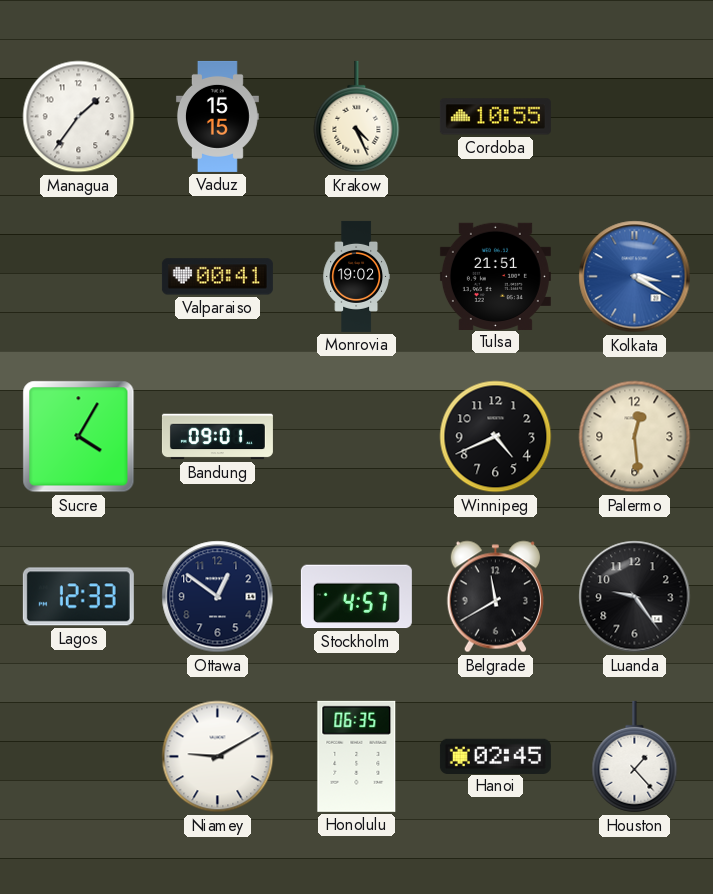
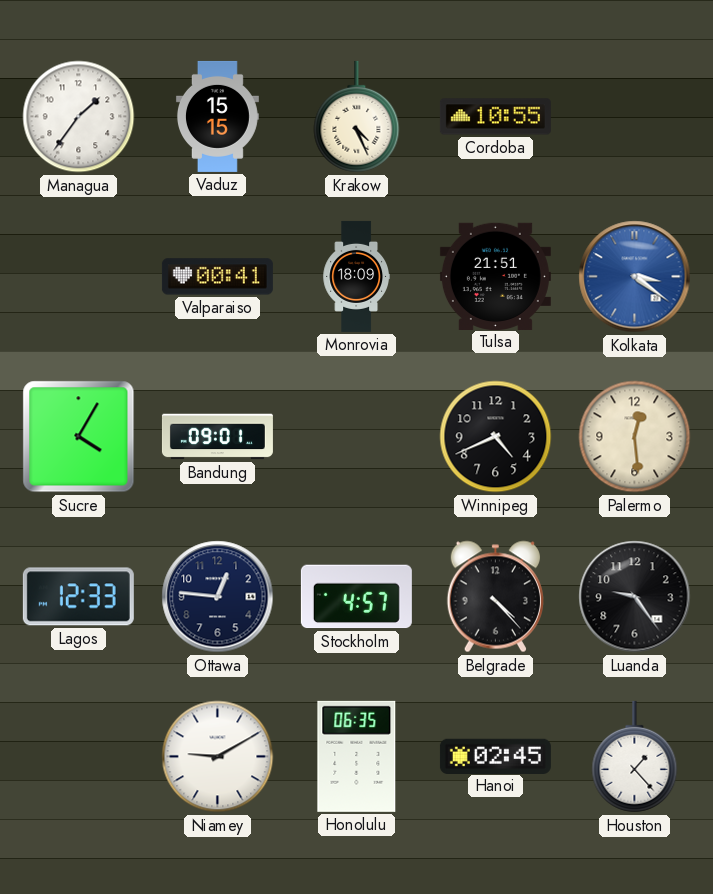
Monrovia: 19:02 -> 18:09
Kolkata: 3:20 -> 3:21
Ottawa: 12:51 -> 12:46
Belgrade: 11:40 -> 4:23
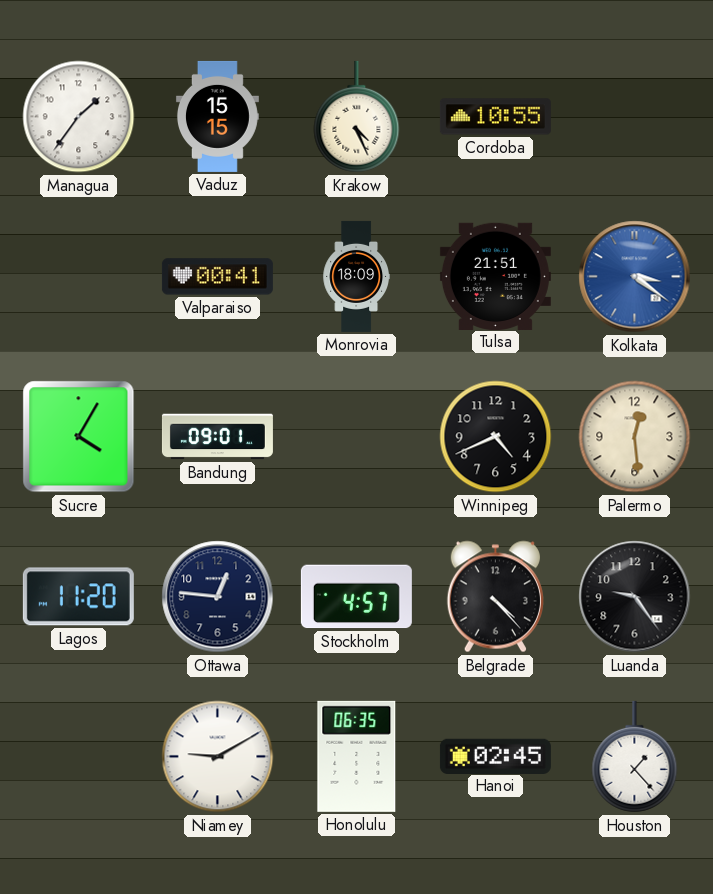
Lagos: 12:33 -> 11:20
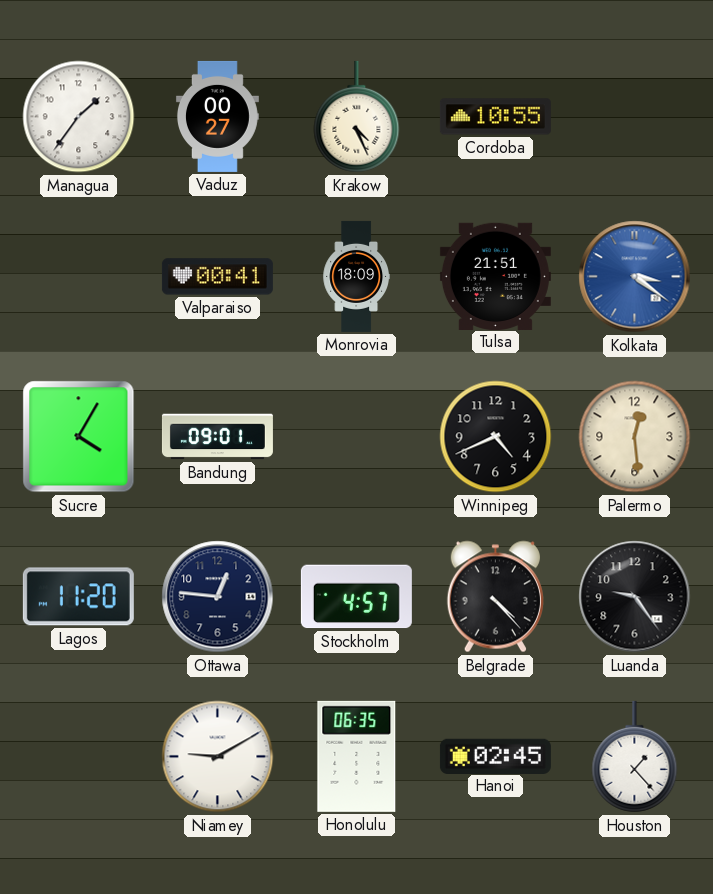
Vaduz: 15:15 -> 00:27
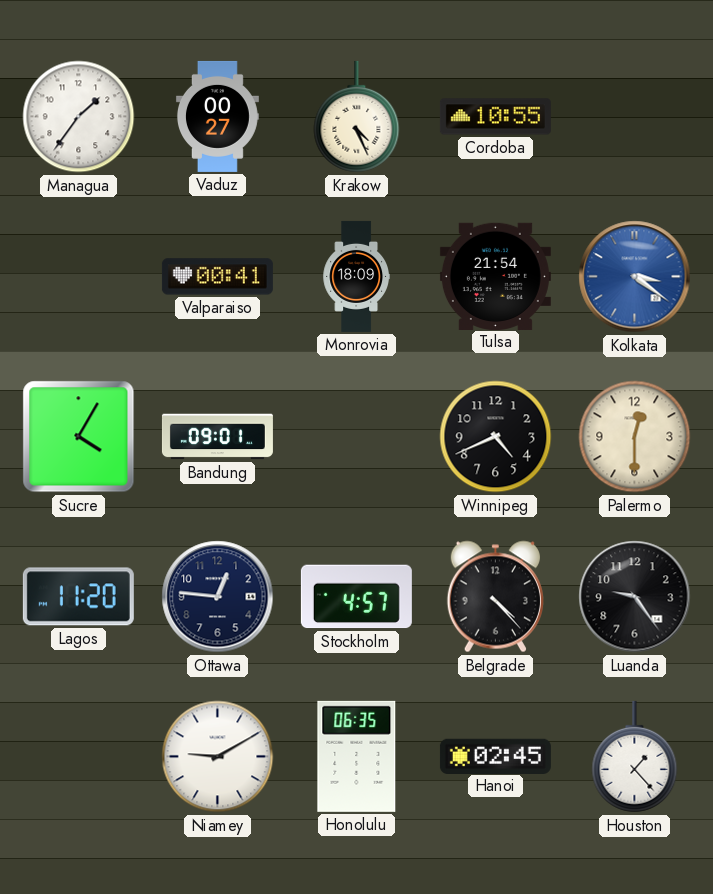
Tulsa: 21:51 -> 21:54
Palermo: 12:29 -> 12:30
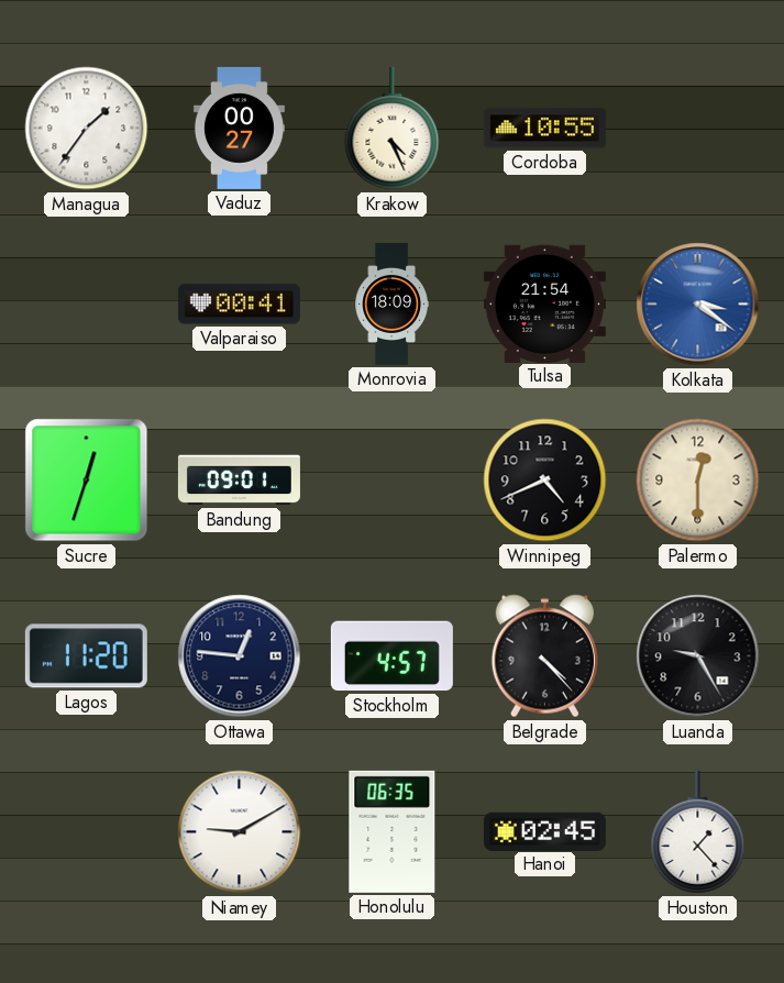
Sucre: 4:05 -> 12:33
Luanda: 9:24 -> 9:25
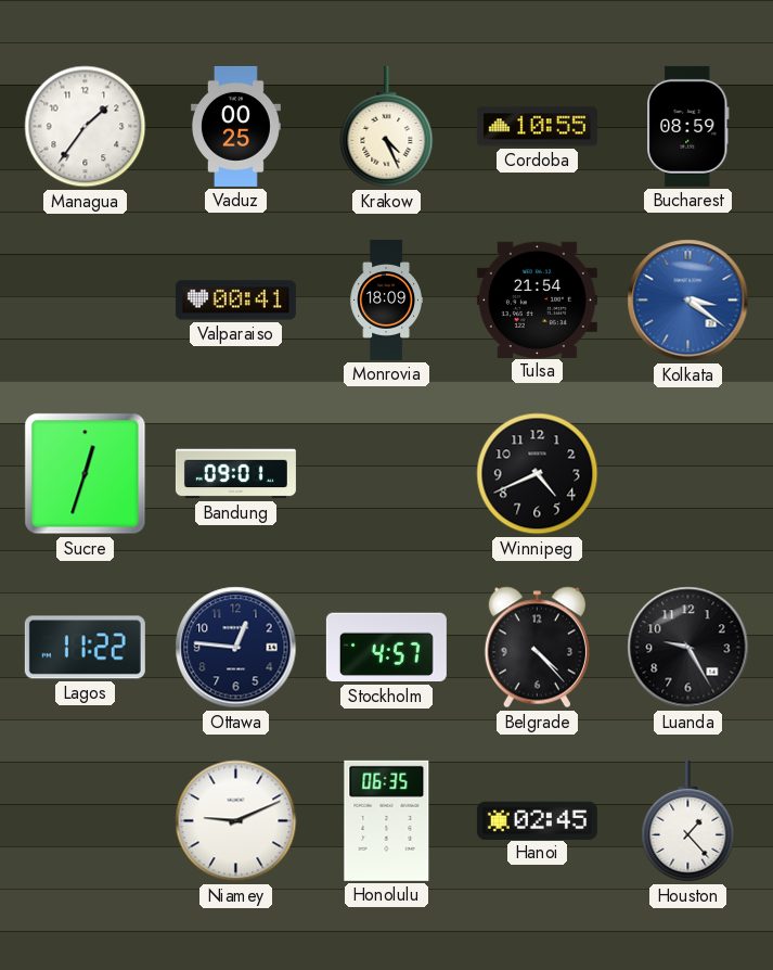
Vaduz: 00:27 -> 00:25
Bucharest: none -> 08:59
Palermo: 12:30 -> none
Lagos: 11:20 -> 11:22
Niamey: 9:10 -> 9:11
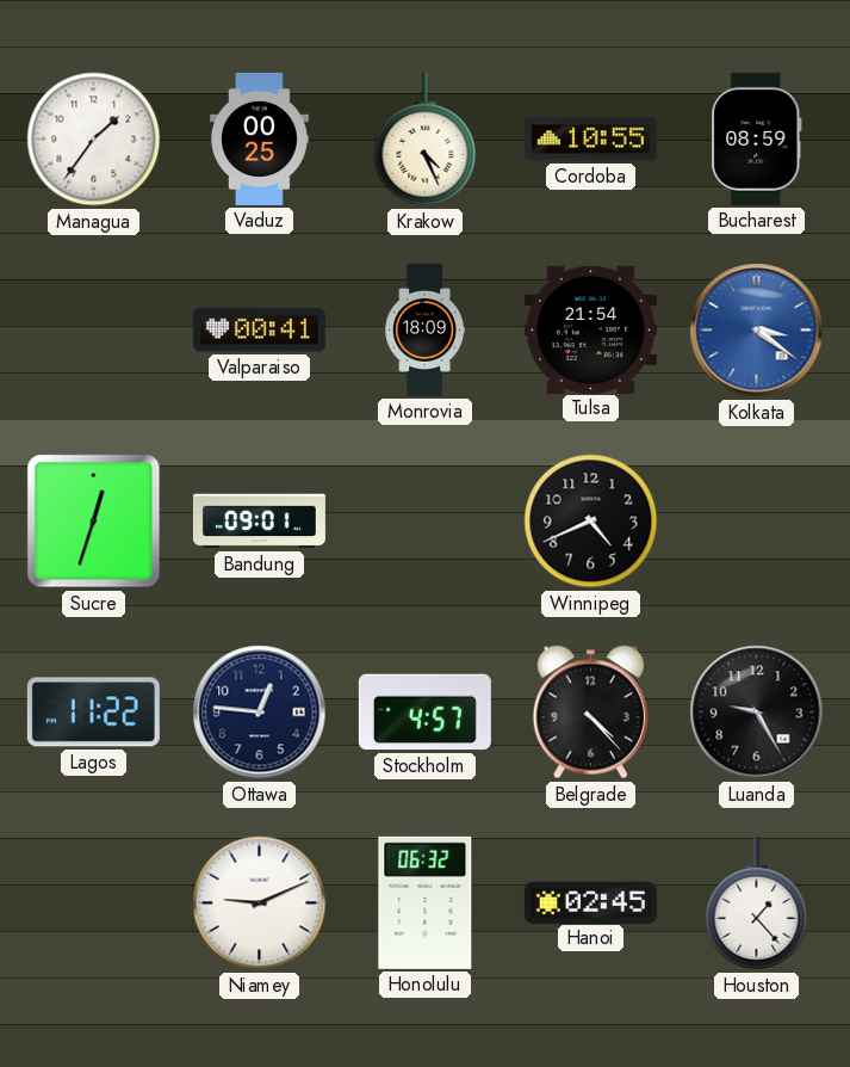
Honolulu: 06:35 -> 06:32
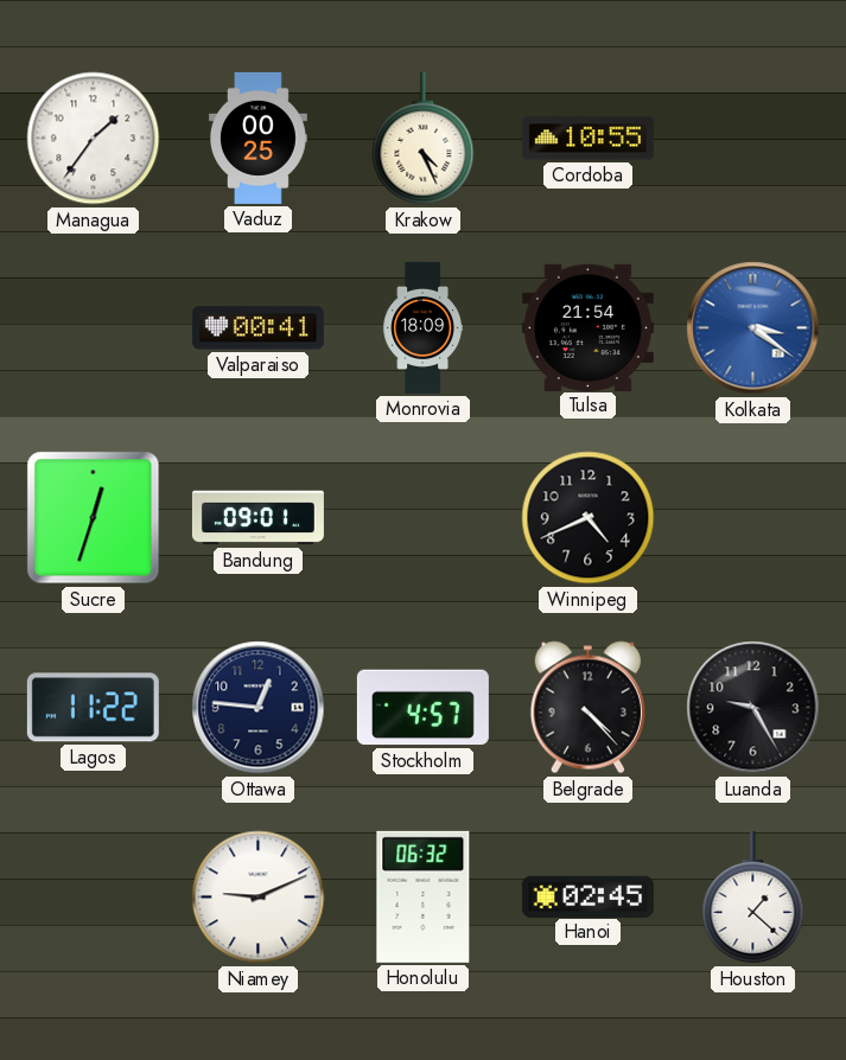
Bucharest: 08:59 -> none
Houston: 1:23 -> 1:22
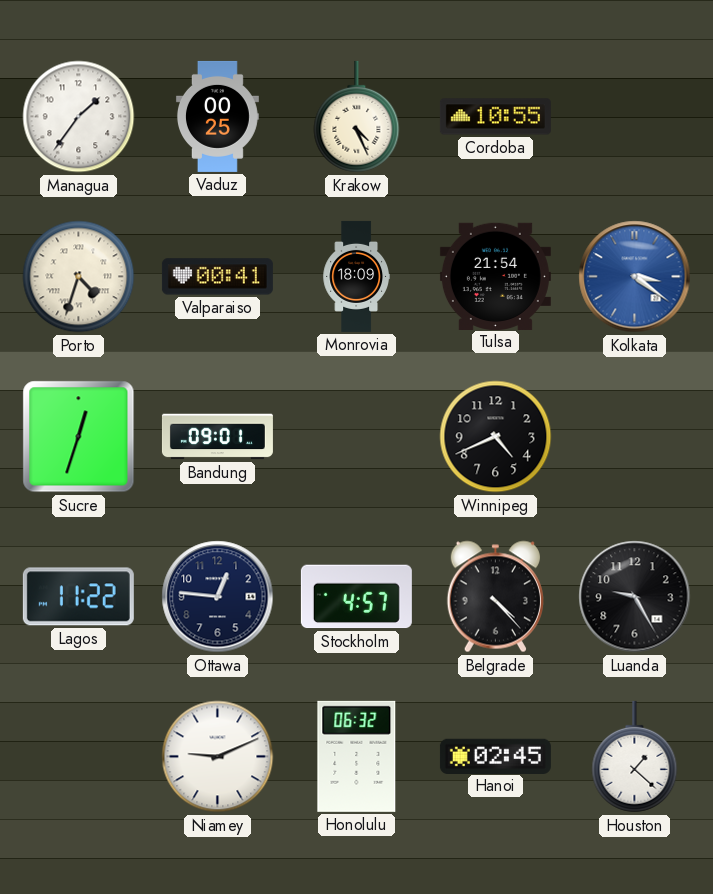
Porto: none -> 4:33
